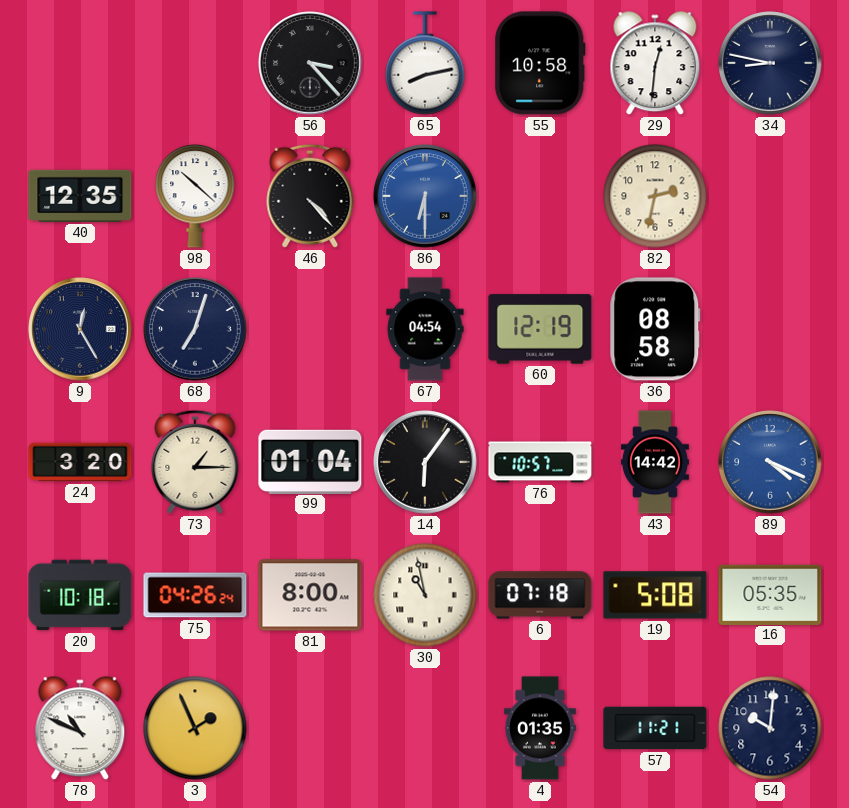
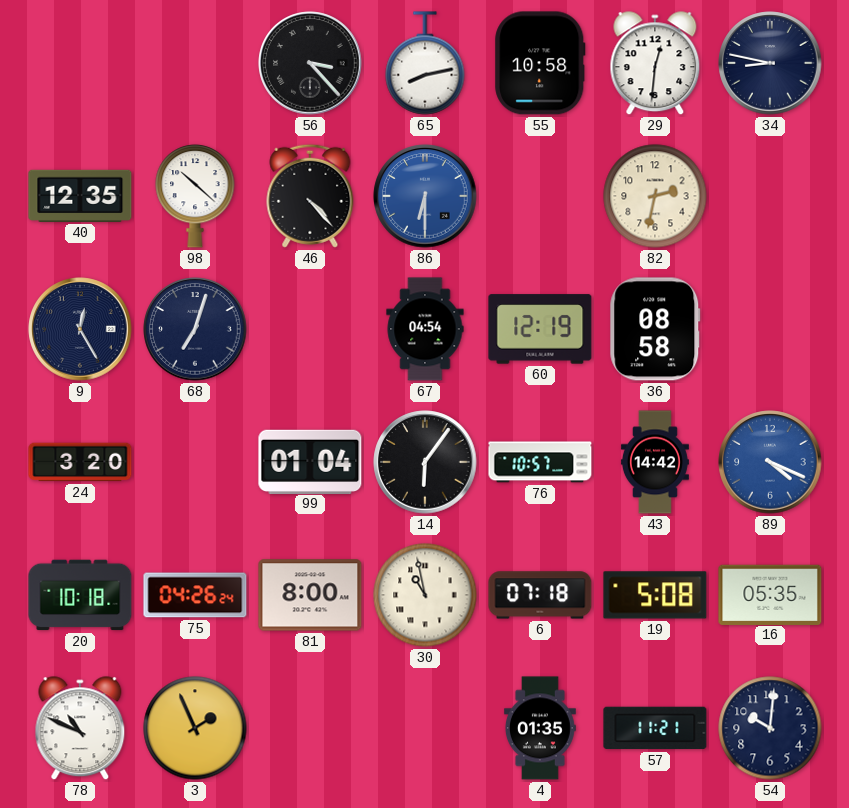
73: 1:15 -> none
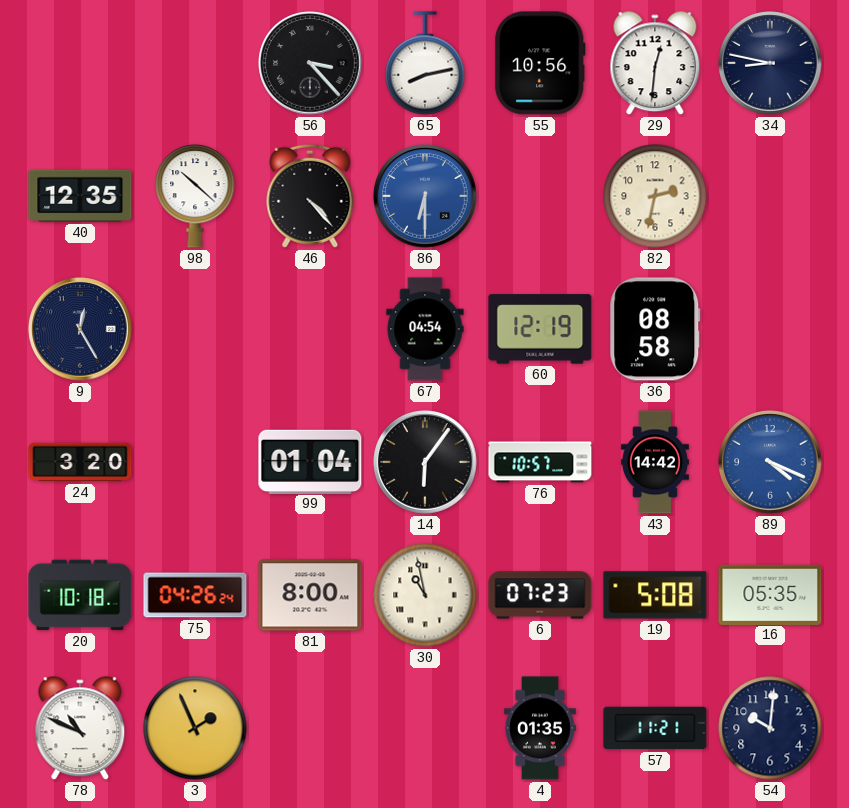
55: 10:58 -> 10:56
68: 7:03 -> none
6: 07:18 -> 07:23
